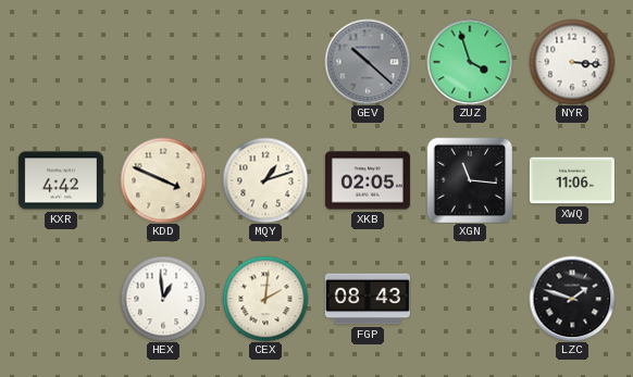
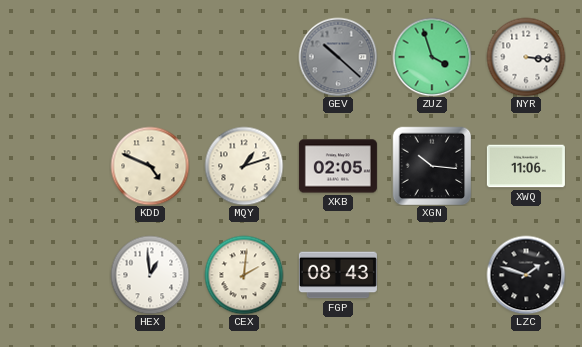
KXR: 4:42 -> none
KDD: 3:49 -> 4:49
XGN: 11:16 -> 10:16
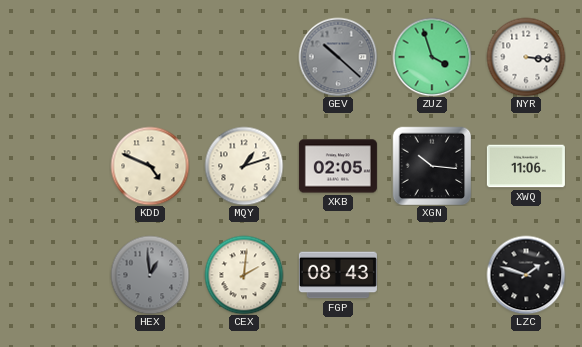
HEX dial: white -> grey
